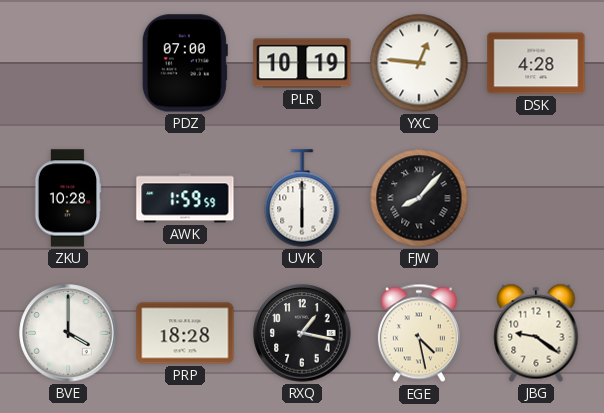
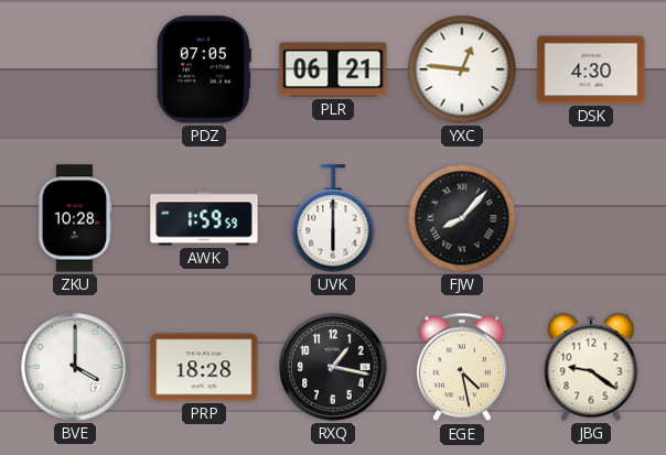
PDZ: 07:00 -> 07:05
PLR: 10:19 -> 06:21
DSK: 4:28 -> 4:30
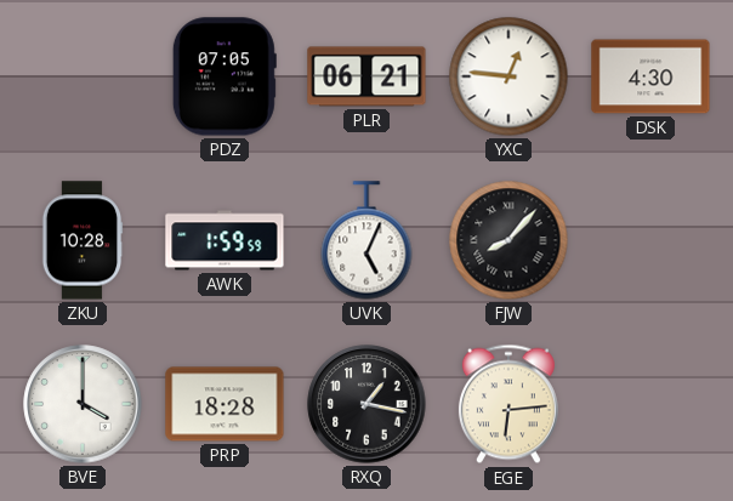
UVK: 6:00 -> 5:04
EGE: 4:28 -> 6:14
JBG: 9:21 -> none
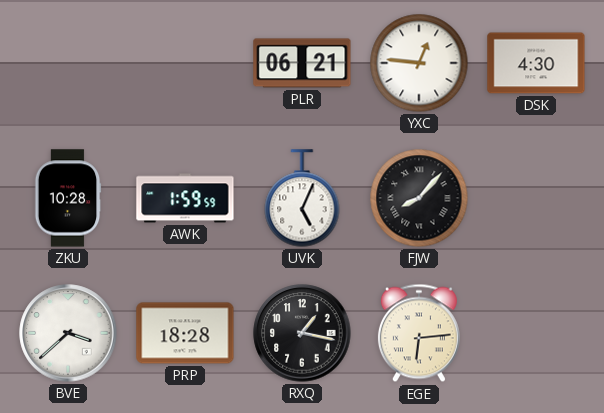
PDZ: 07:05 -> none
BVE: 4:00 -> 3:38
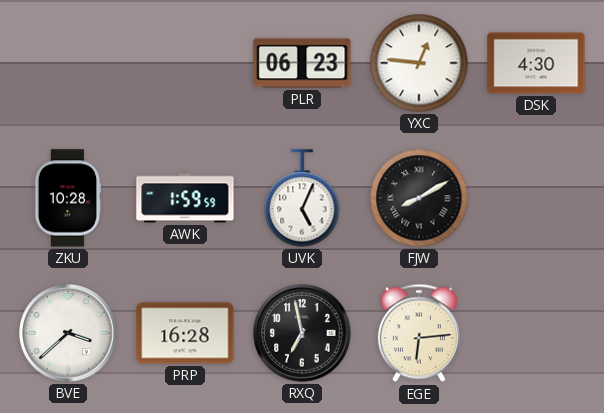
PLR: 06:21 -> 06:23
FJW: 8:07 -> 8:10
PRP: 18:28 -> 16:28
RXQ: 1:17 -> 6:58
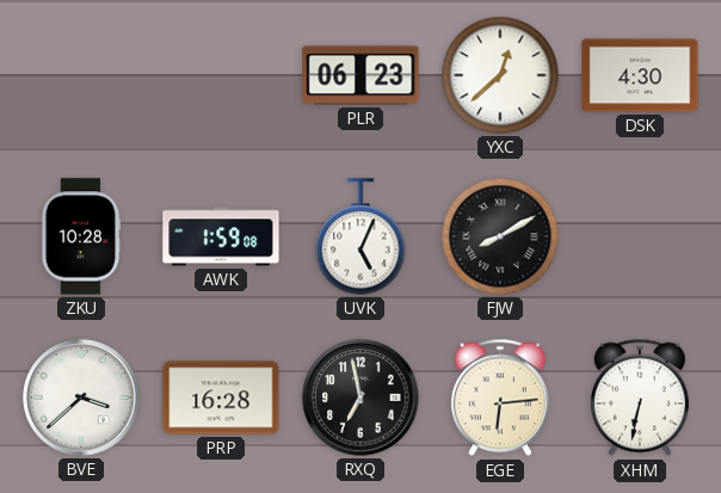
YXC: 12:46 -> 12:38
AWK: 1:59:59 -> 1:59:08
XHM: none -> 6:32
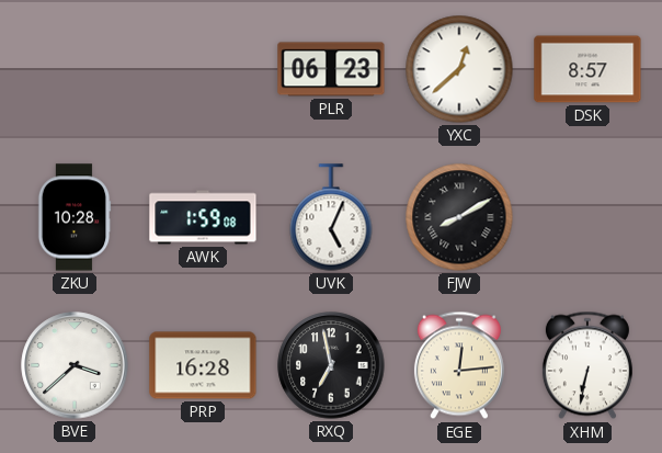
DSK: 4:30 -> 8:57
EGE: 6:14 -> 12:14
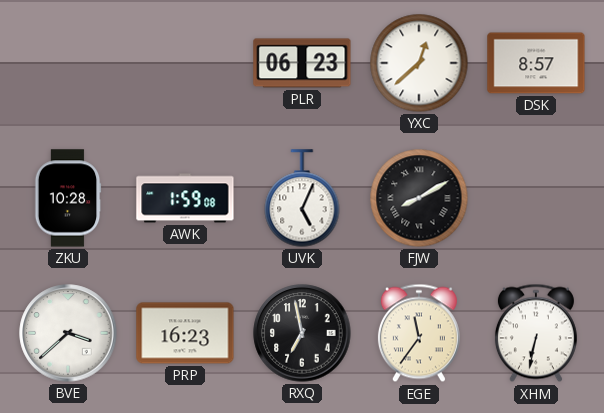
PRP: 16:28 -> 16:23
EGE: 12:14 -> 11:36
